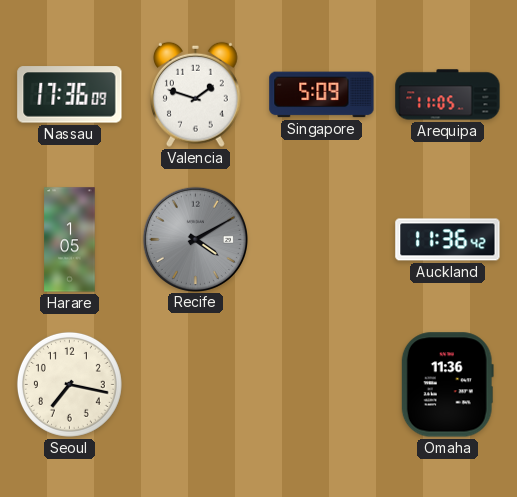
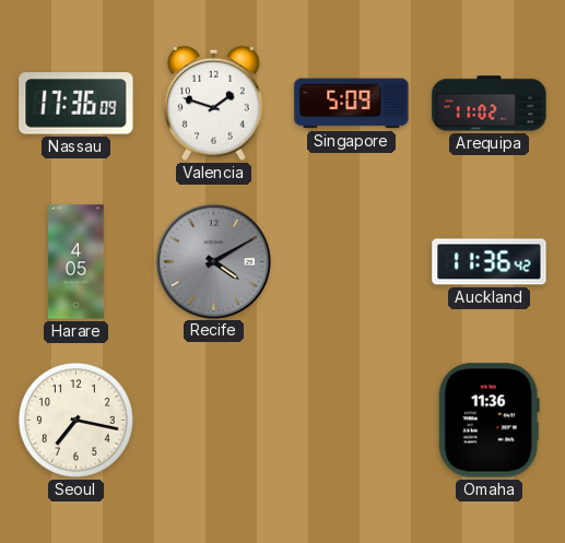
Arequipa: 11:05 -> 11:02
Harare: 1:05 -> 4:05
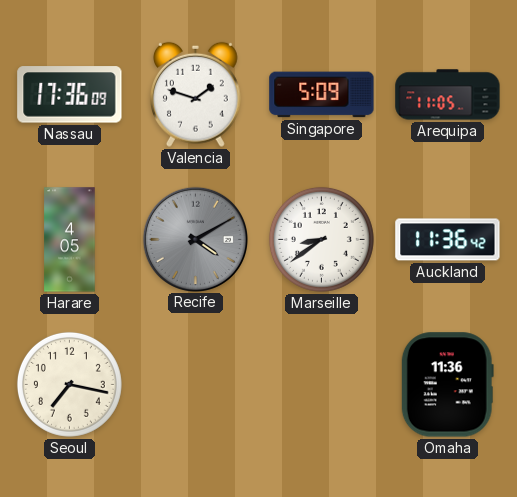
Arequipa: 11:02 -> 11:05
Marseille: none -> 8:39
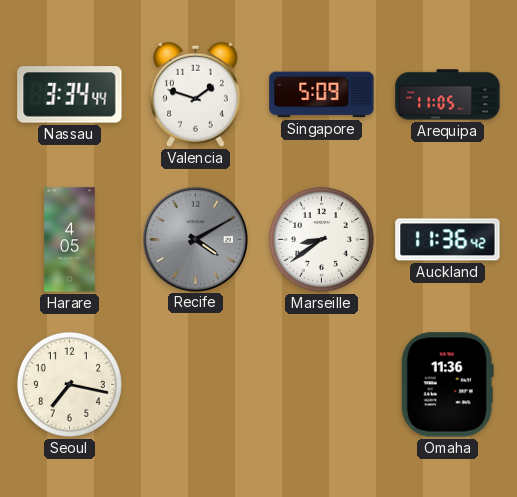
Nassau: 17:36 -> 3:34
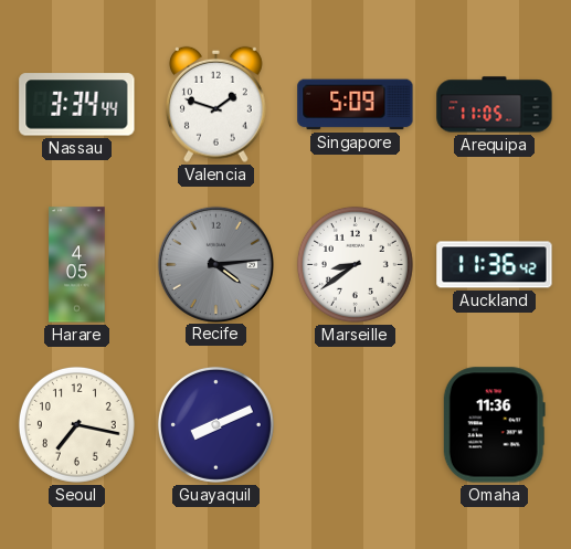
Recife: 4:10 -> 4:14
Guayaquil: none -> 8:11
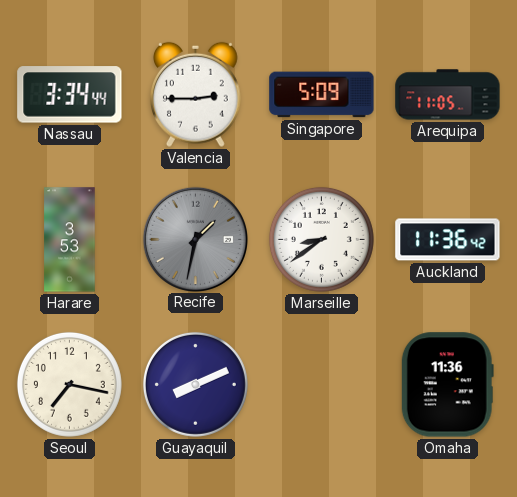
Valencia: 1:48 -> 2:45
Harare: 4:05 -> 3:53
Recife: 4:14 -> 1:32
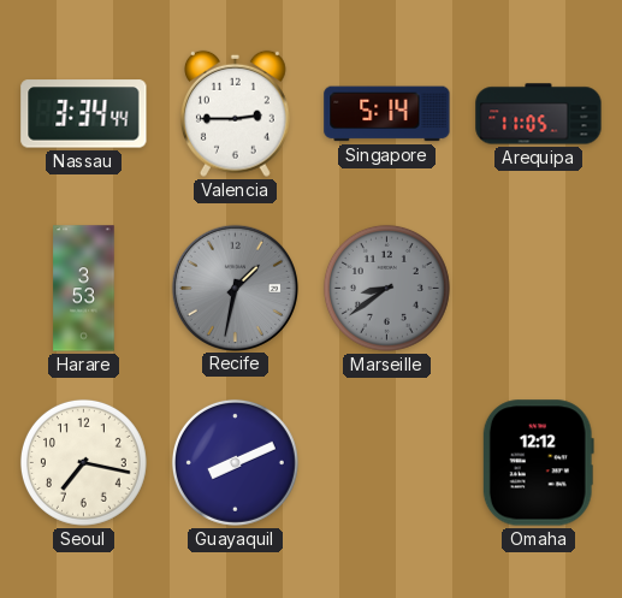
Singapore: 5:09 -> 5:14
Marseille dial: white -> grey
Auckland: 11:36 -> none
Omaha: 11:36 -> 12:12
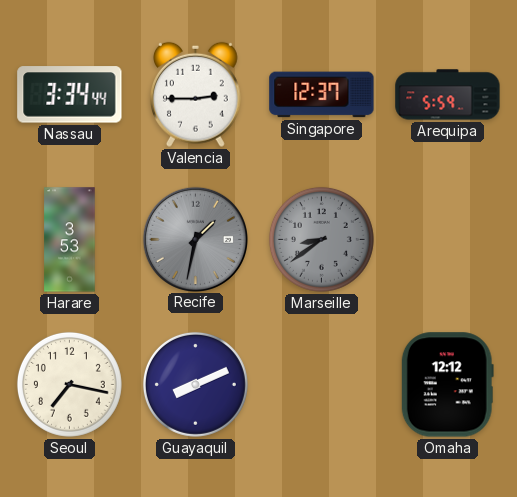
Singapore: 5:14 -> 12:37
Arequipa: 11:05 -> 5:59
